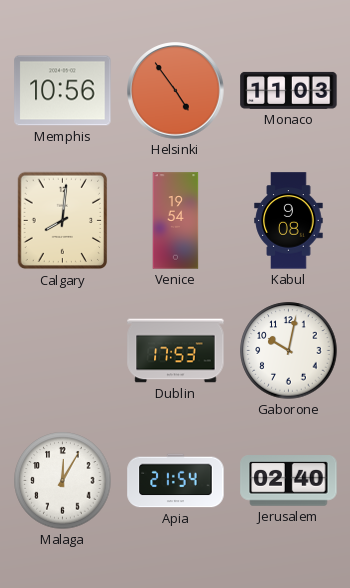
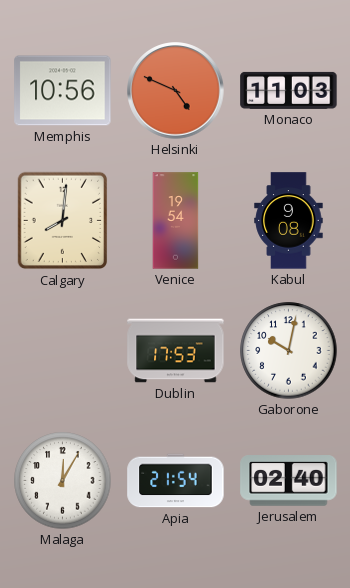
Helsinki: 4:54 -> 4:49
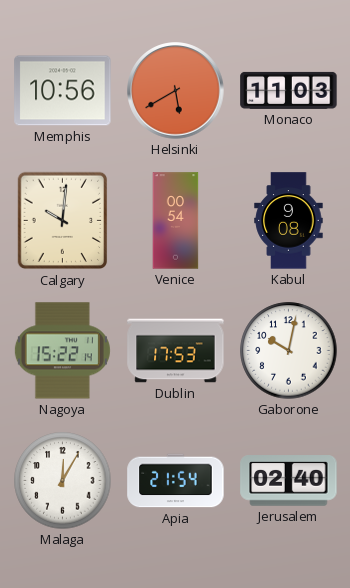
Helsinki: 4:49 -> 5:40
Calgary: 8:01 -> 10:01
Venice: 19:54 -> 00:54
Nagoya: none -> 15:22
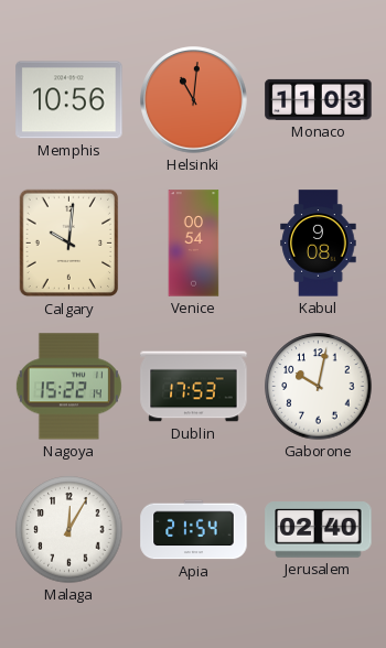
Helsinki: 5:40 -> 11:01
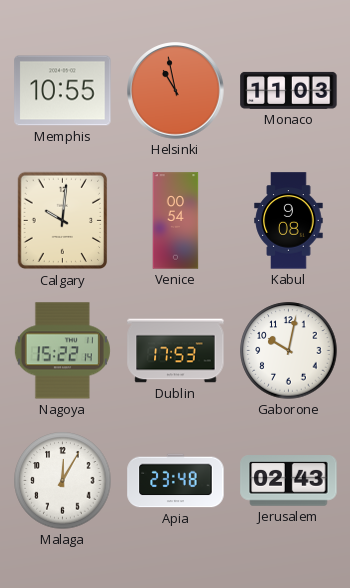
Memphis: 10:56 -> 10:55
Helsinki: 11:01 -> 10:58
Apia: 21:54 -> 23:48
Jerusalem: 02:40 -> 02:43
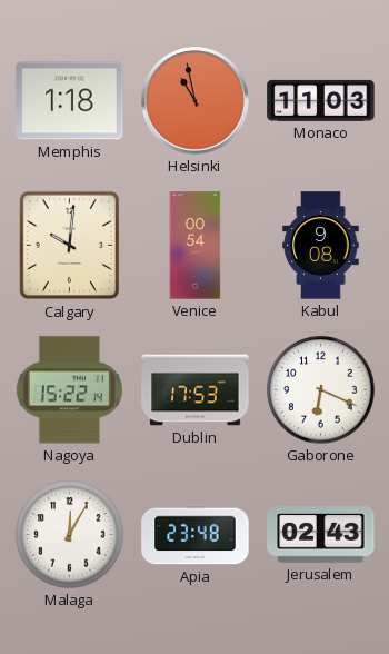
Memphis: 10:55 -> 1:18
Gaborone: 10:02 -> 6:19
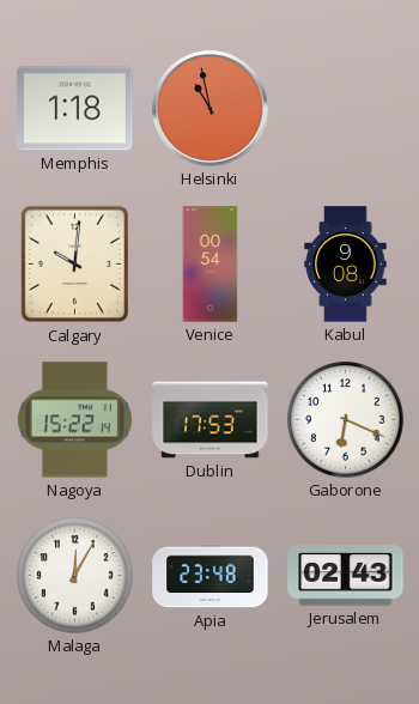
Monaco: 11:03 -> none
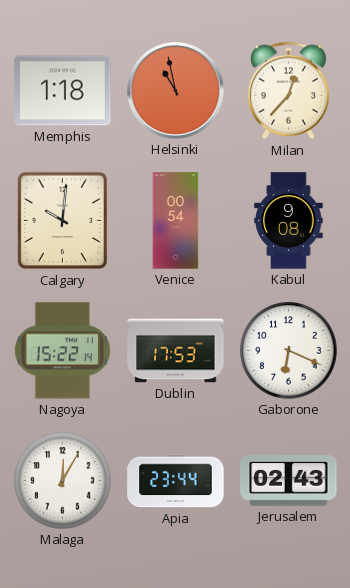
Milan: none -> 12:37
Apia: 23:48 -> 23:44
